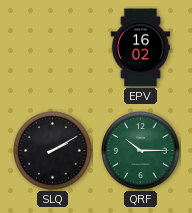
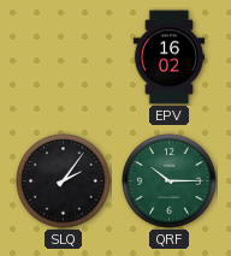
SLQ: 2:10 -> 2:06
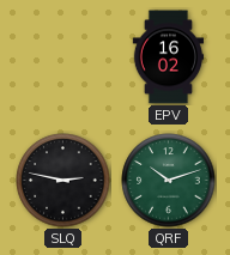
SLQ: 2:06 -> 2:47
QRF: 10:15 -> 10:12
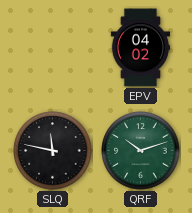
EPV: 16:02 -> 04:02
SLQ: 2:47 -> 11:47
